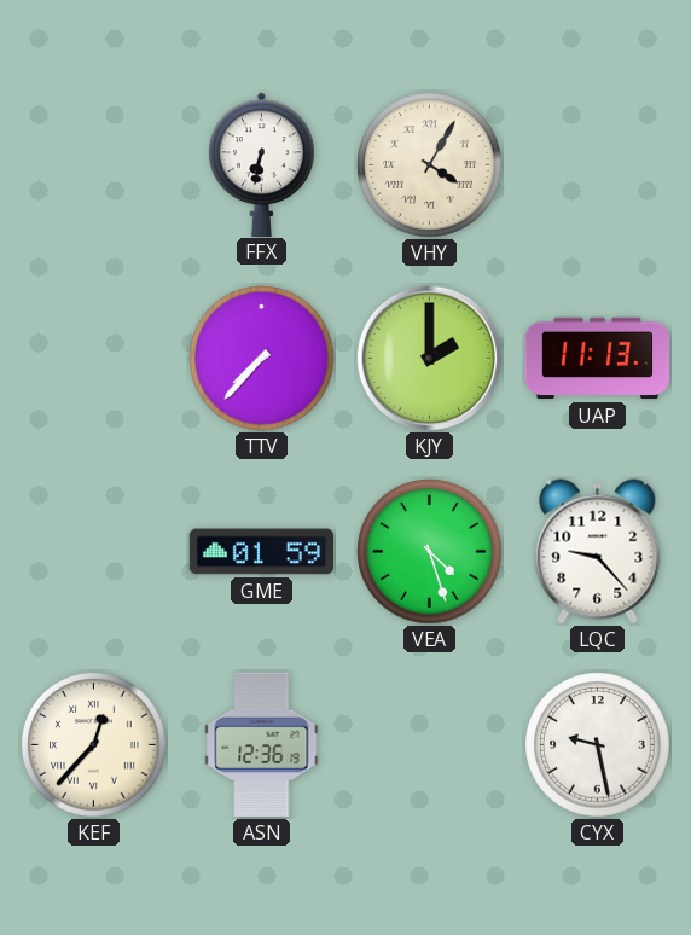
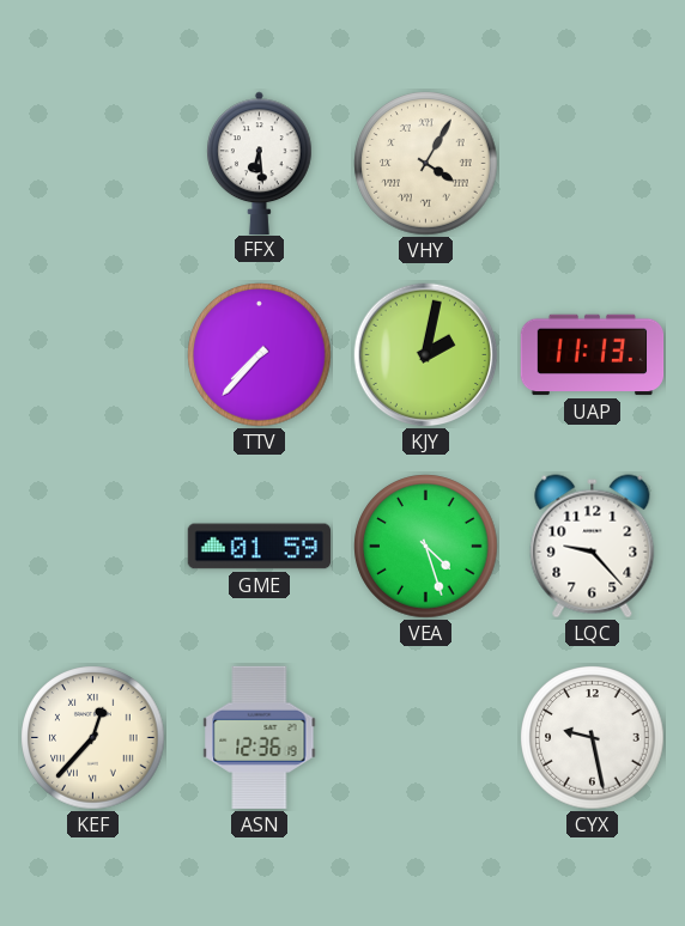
FFX: 6:32 -> 6:29
KJY: 2:00 -> 2:02
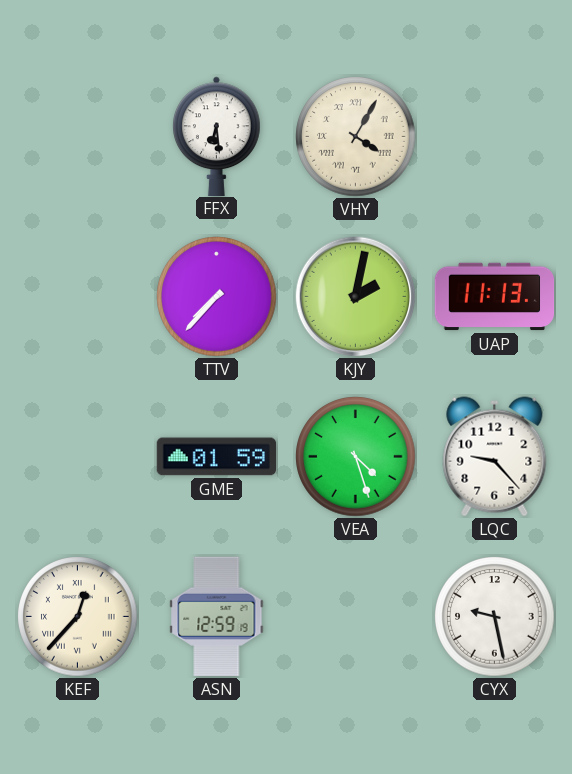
ASN: 12:36 -> 12:59
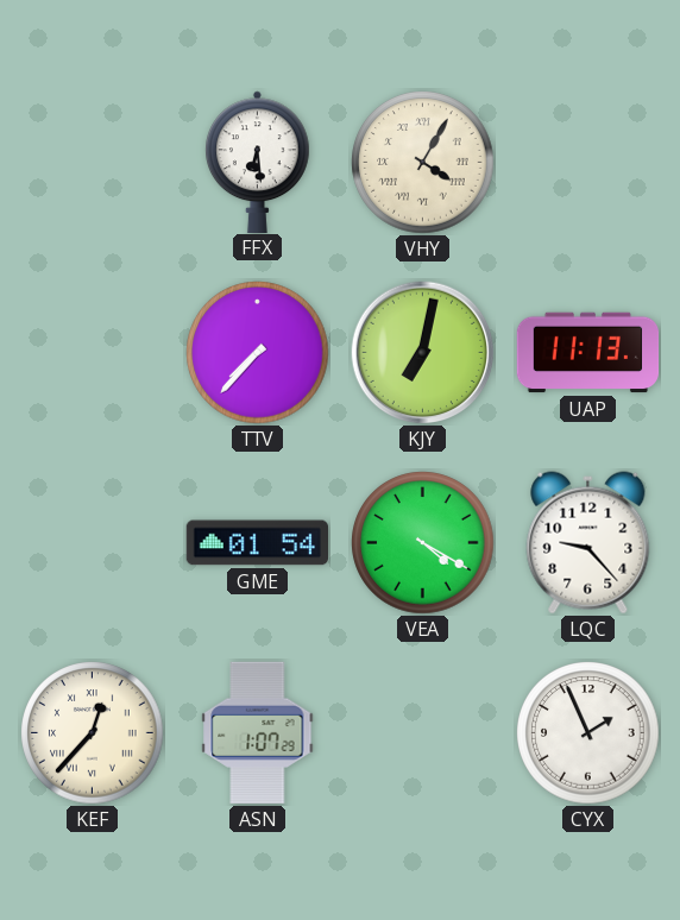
KJY: 2:02 -> 7:02
GME: 01:59 -> 01:54
VEA: 4:27 -> 4:20
ASN: 12:59 -> 1:07
CYX: 9:28 -> 1:56
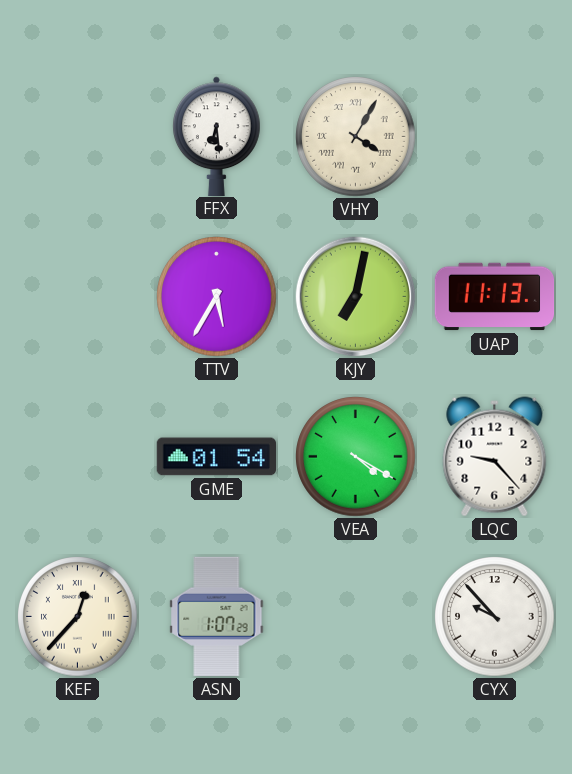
TTV: 7:37 -> 5:35
CYX: 1:56 -> 9:53
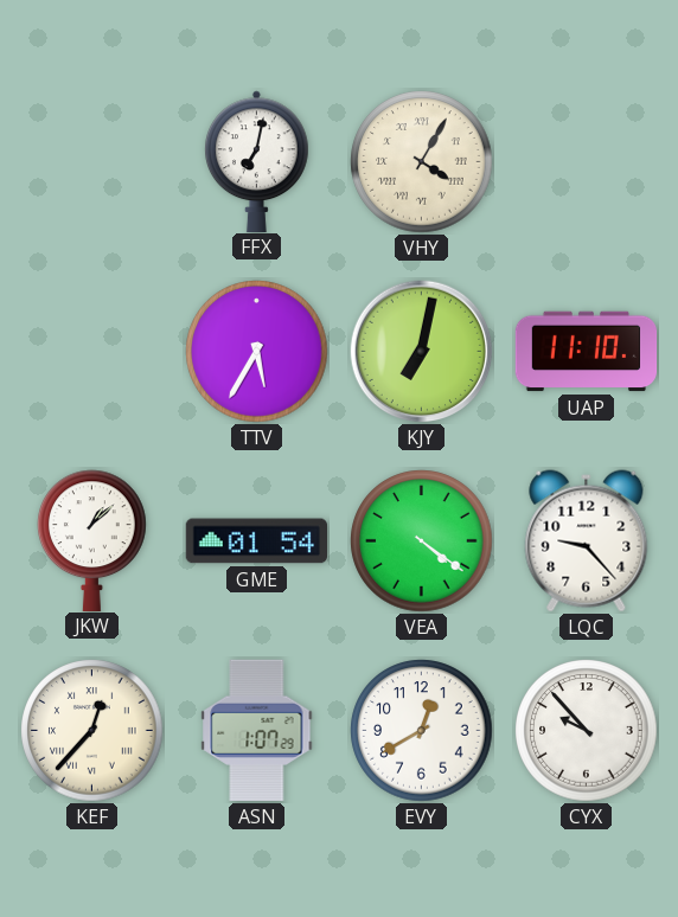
FFX: 6:29 -> 7:02
UAP: 11:13 -> 11:10
JKW: none -> 1:08
VEA: 4:20 -> 4:21
EVY: none -> 12:40
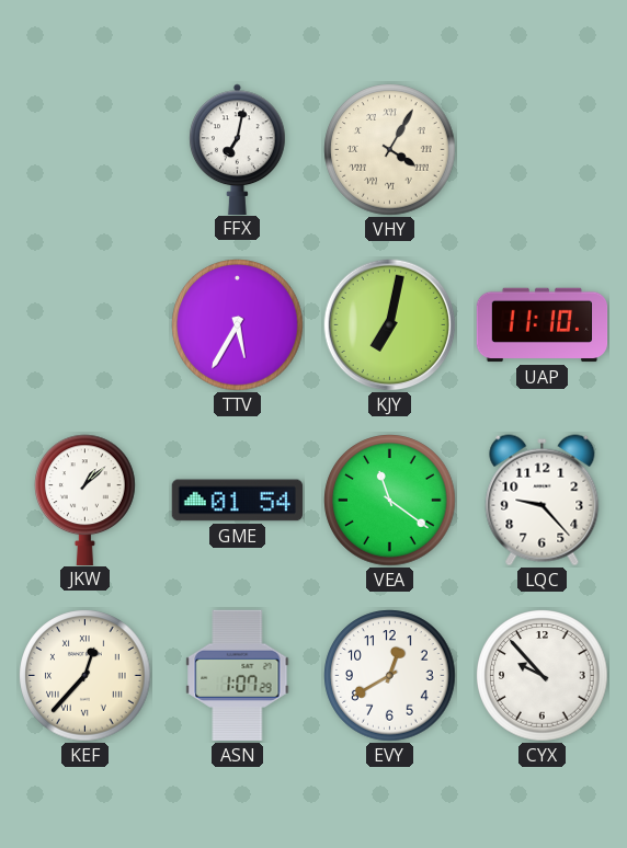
VEA: 4:21 -> 11:21
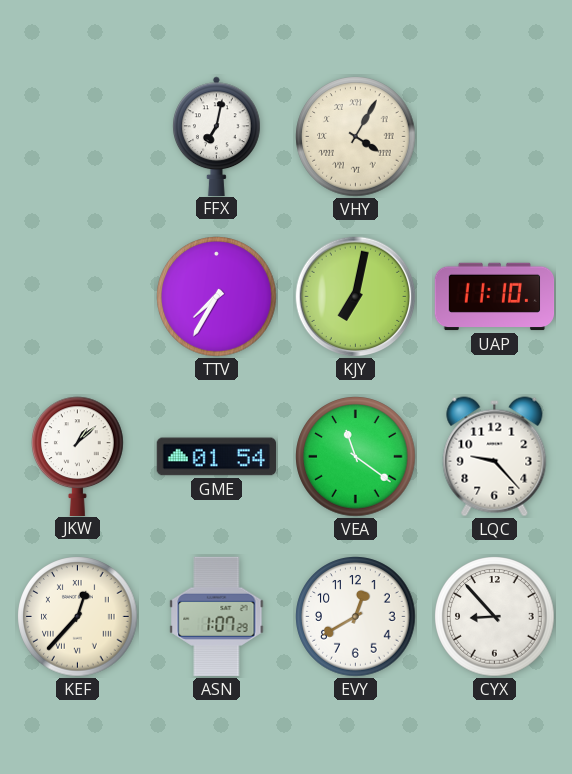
TTV: 5:35 -> 7:35
CYX: 9:53 -> 8:53
